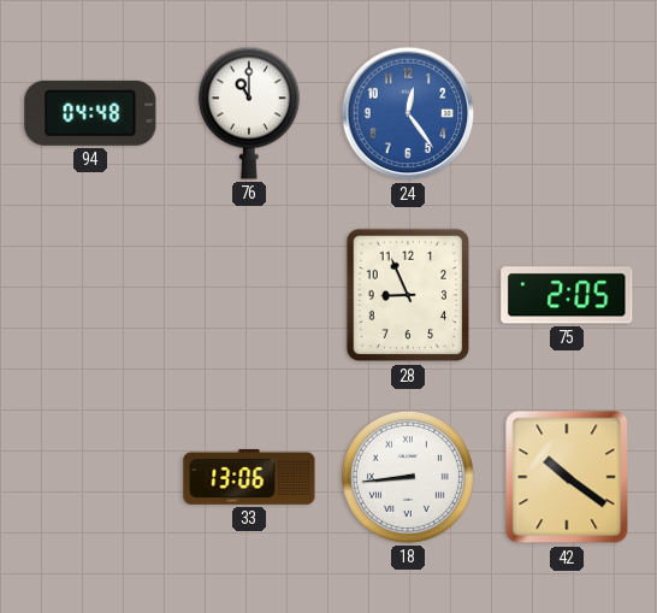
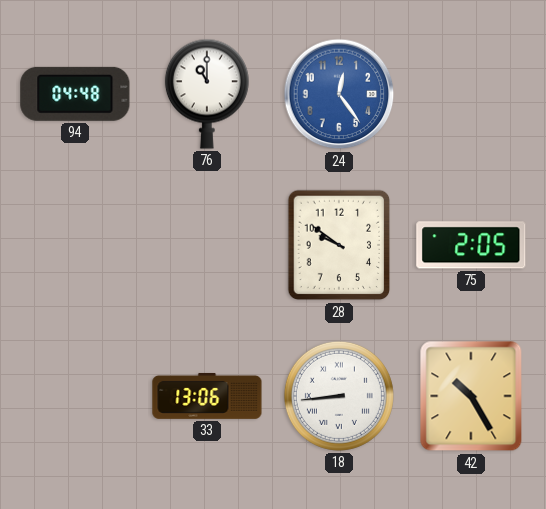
28: 8:56 -> 9:51
42: 10:21 -> 10:25
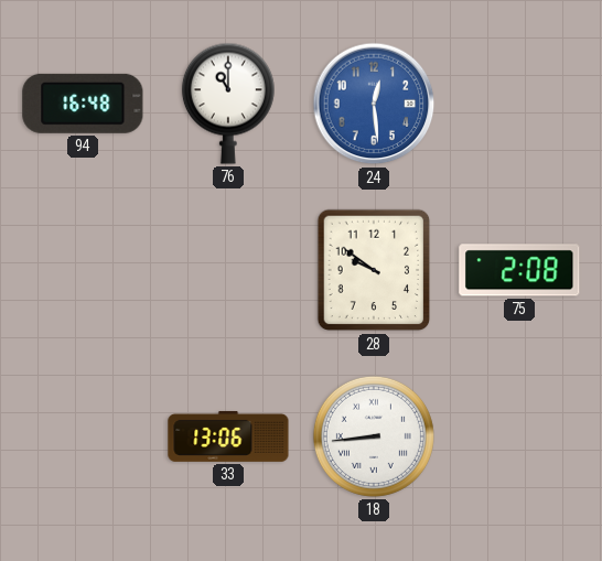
94: 04:48 -> 16:48
24: 12:24 -> 12:29
75: 2:05 -> 2:08
42: 10:25 -> none
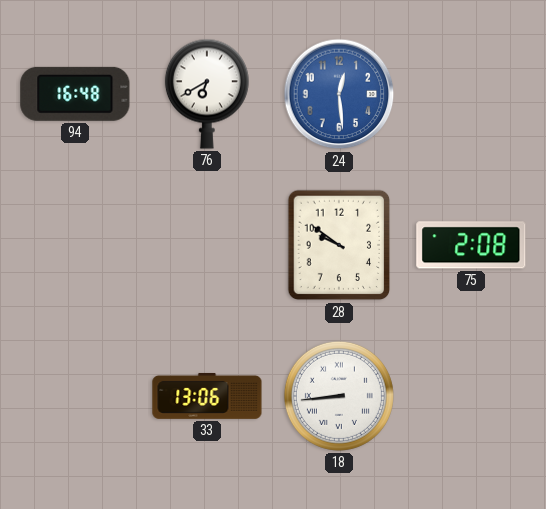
76: 11:00 -> 6:40
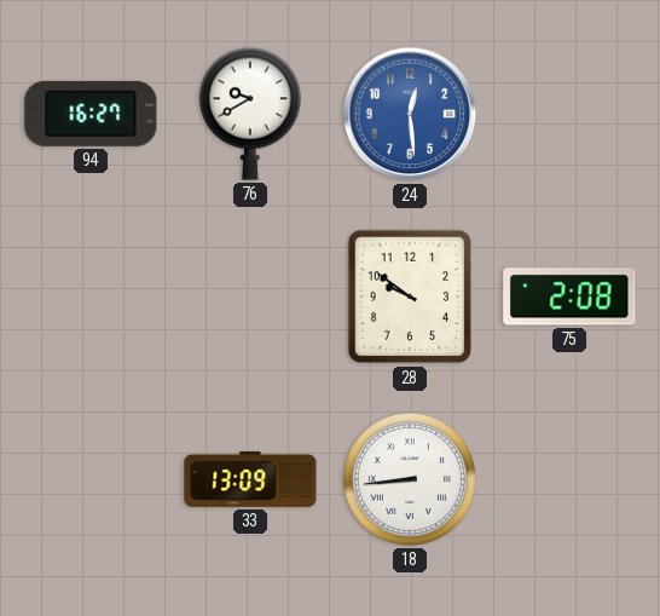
94: 16:48 -> 16:27
76: 6:40 -> 9:40
33: 13:06 -> 13:09
